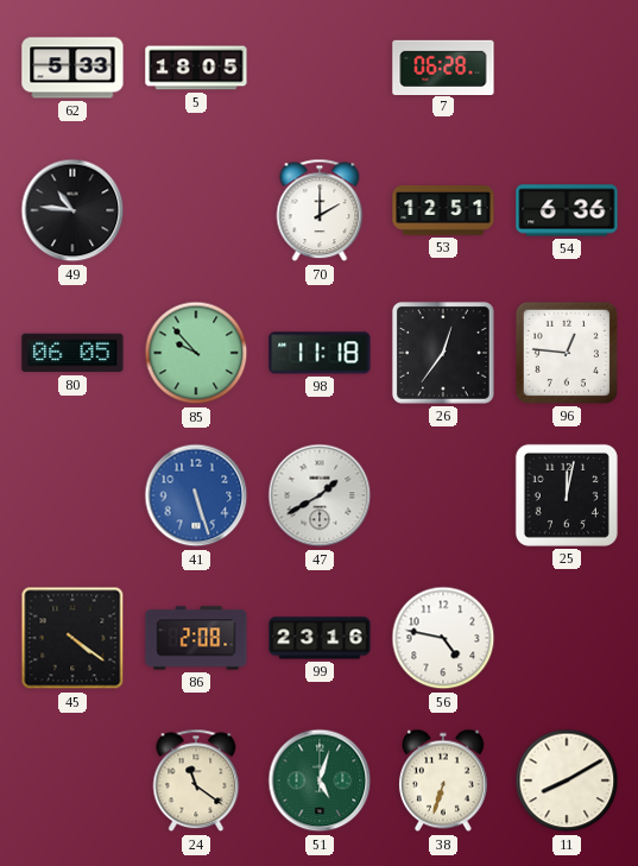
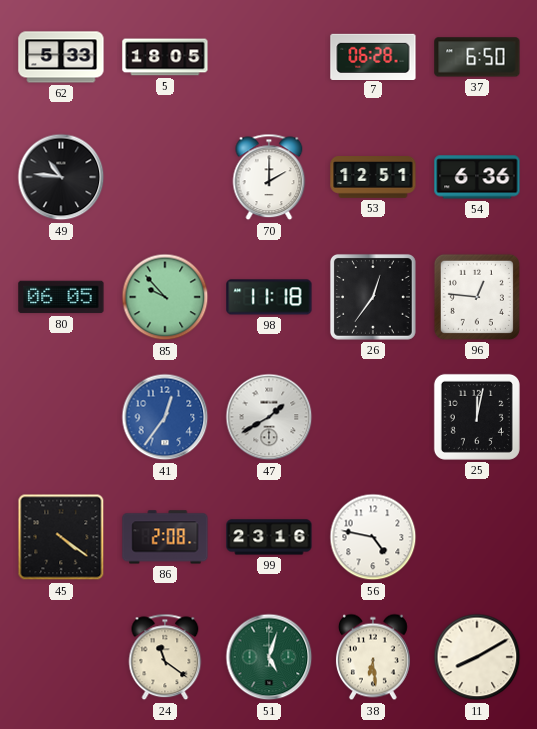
37: none -> 6:50
41: 5:27 -> 12:36
38: 6:33 -> 6:29
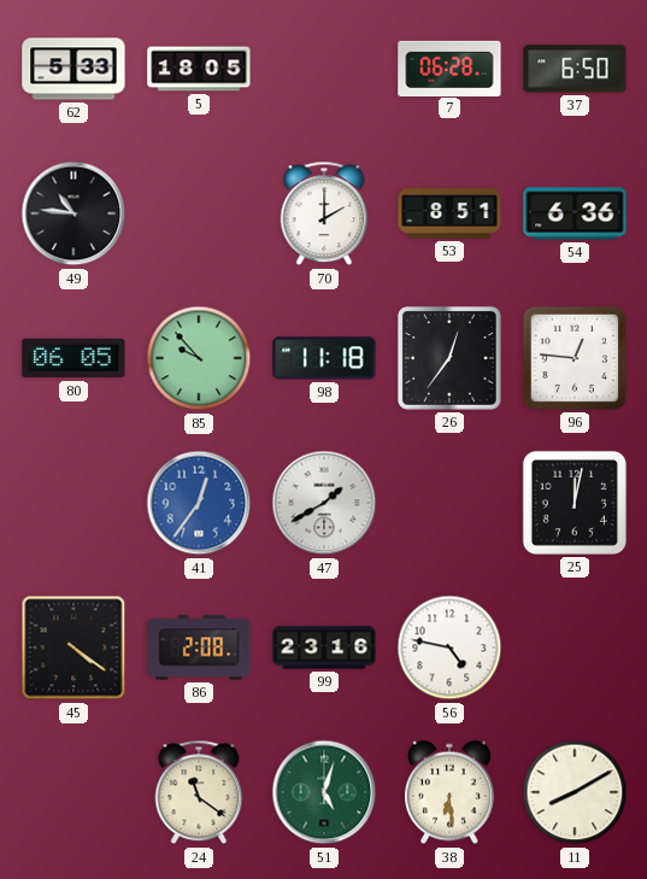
53: 12:51 -> 8:51
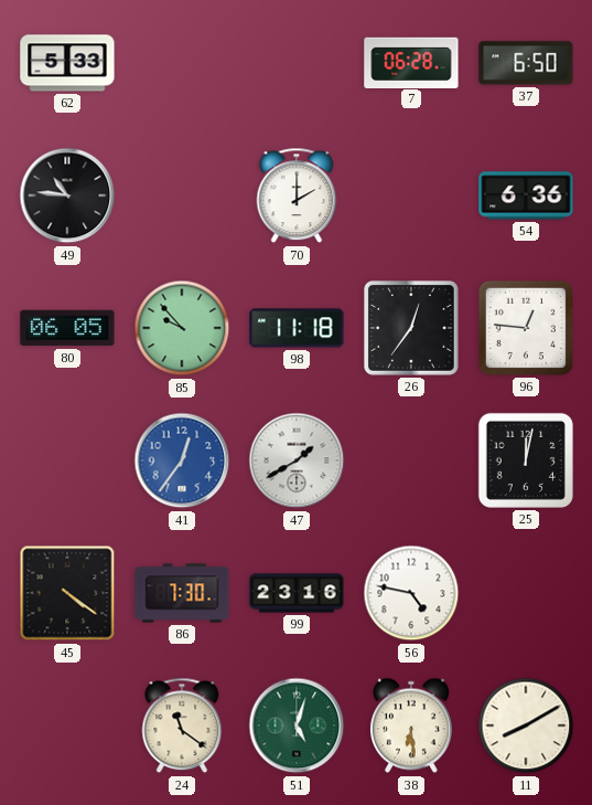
5: 18:05 -> none
53: 8:51 -> none
86: 2:08 -> 7:30
